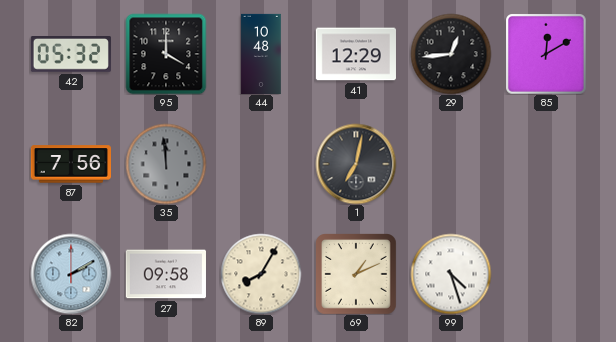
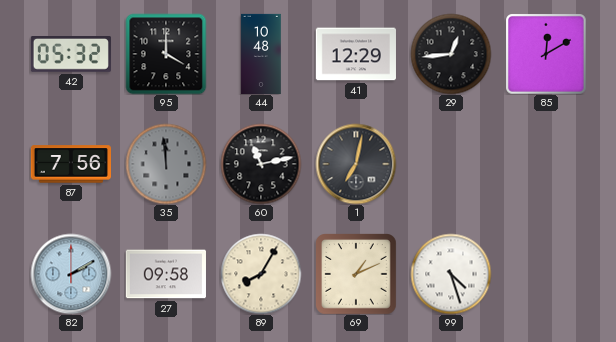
60: none -> 11:13
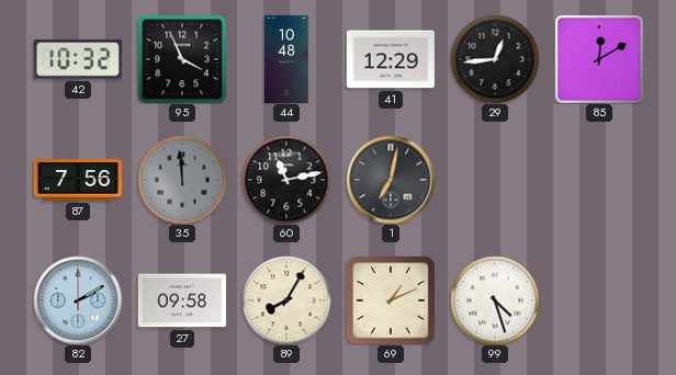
42: 05:32 -> 10:32
95: 4:00 -> 3:56
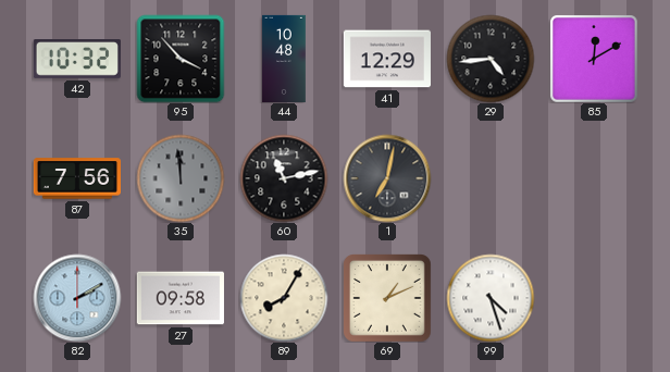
95: 3:56 -> 3:53
29: 12:44 -> 4:44
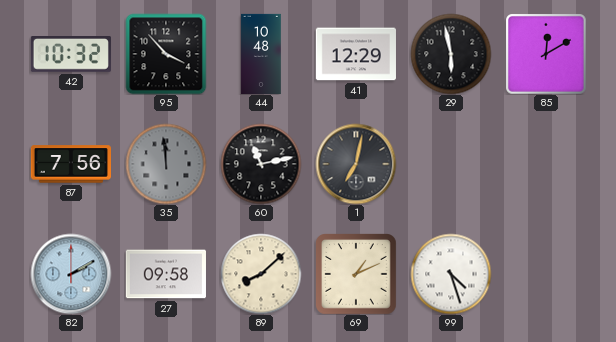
29: 4:44 -> 5:58
89: 8:05 -> 8:08
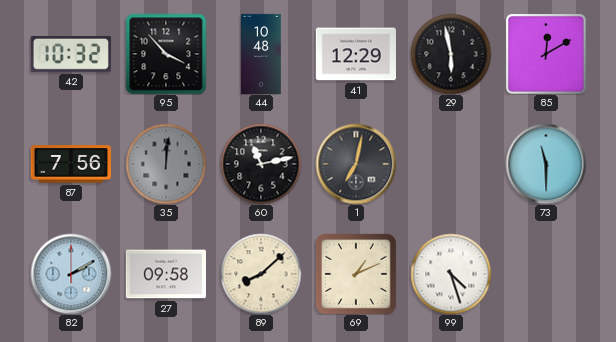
35: 11:59 -> 12:01
73: none -> 11:30
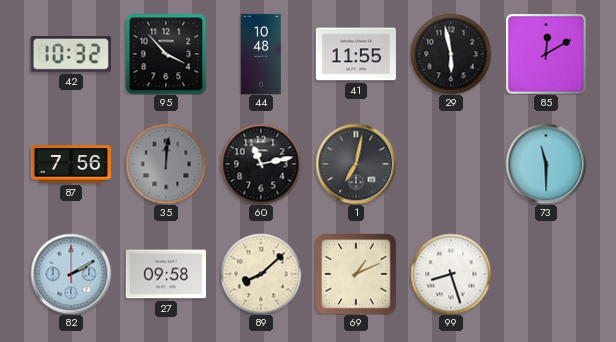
41: 12:29 -> 11:55
99: 4:27 -> 8:27
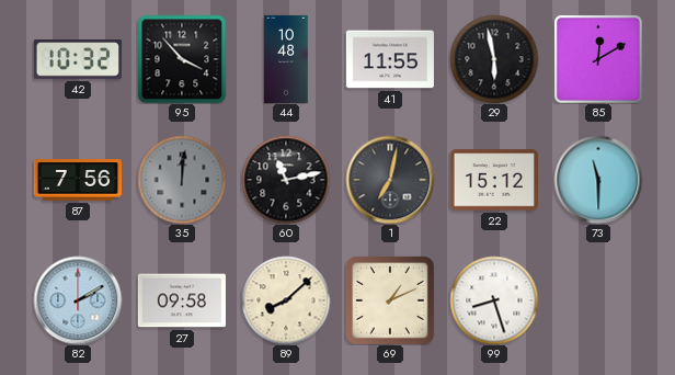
22: none -> 15:12
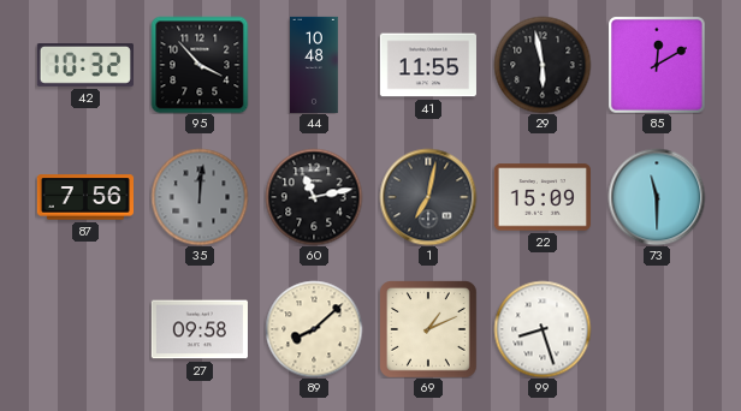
22: 15:12 -> 15:09
82: 2:10 -> none
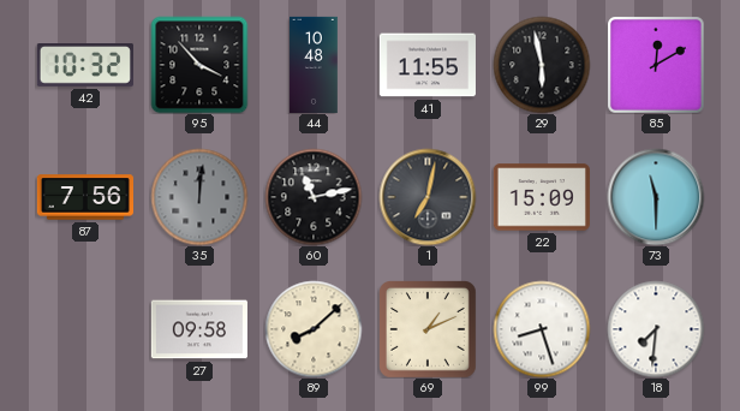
18: none -> 7:31
